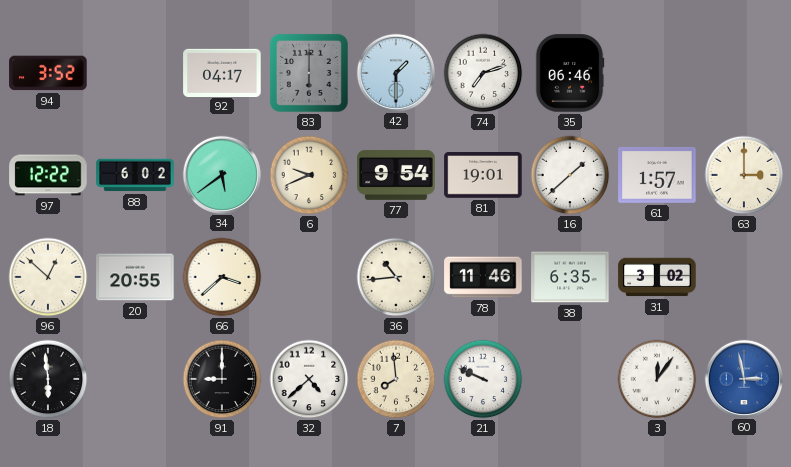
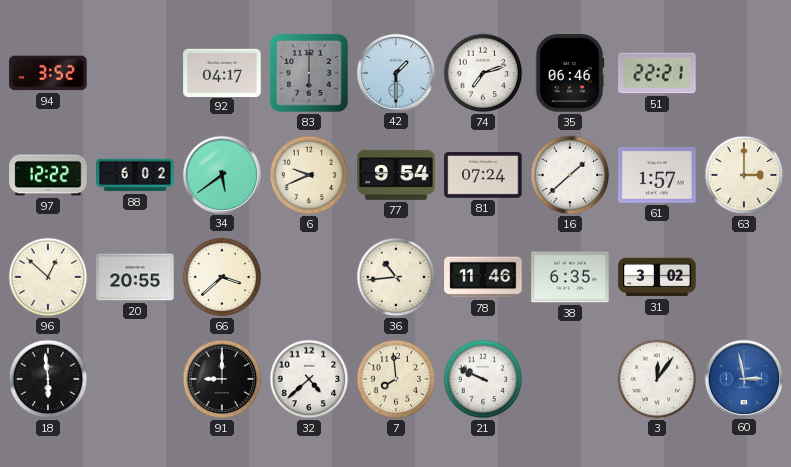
51: none -> 22:21
81: 19:01 -> 07:24
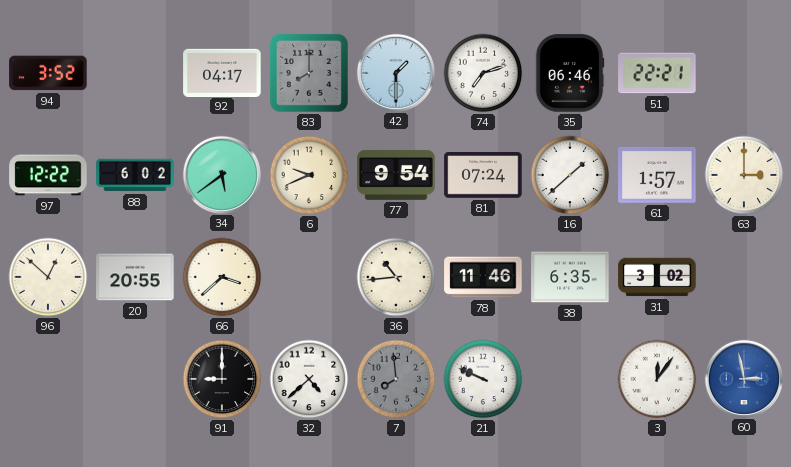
83: 6:00 -> 8:00
18: 5:59 -> none
7 dial: cream -> grey
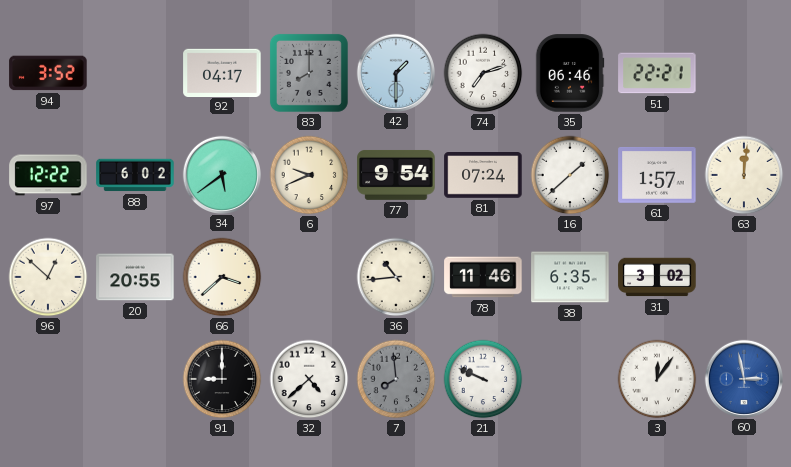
63: 3:00 -> 12:01
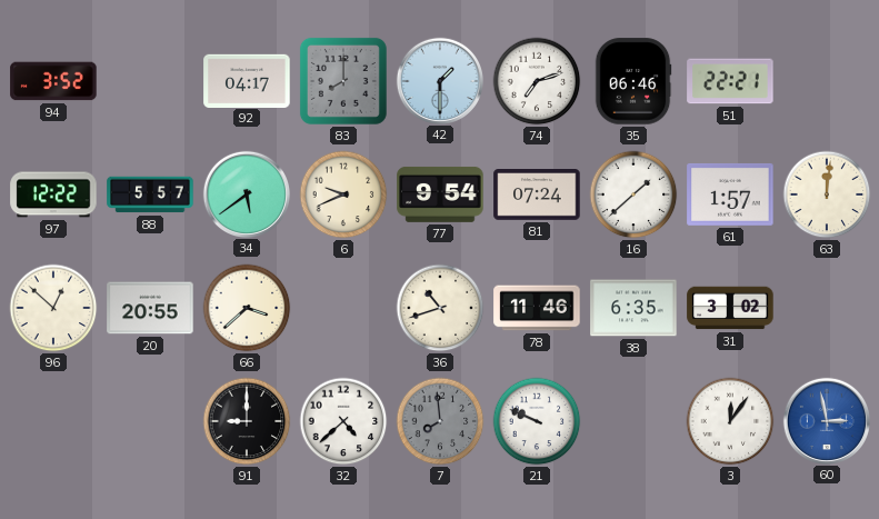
88: 6:02 -> 5:57
36: 10:44 -> 10:42
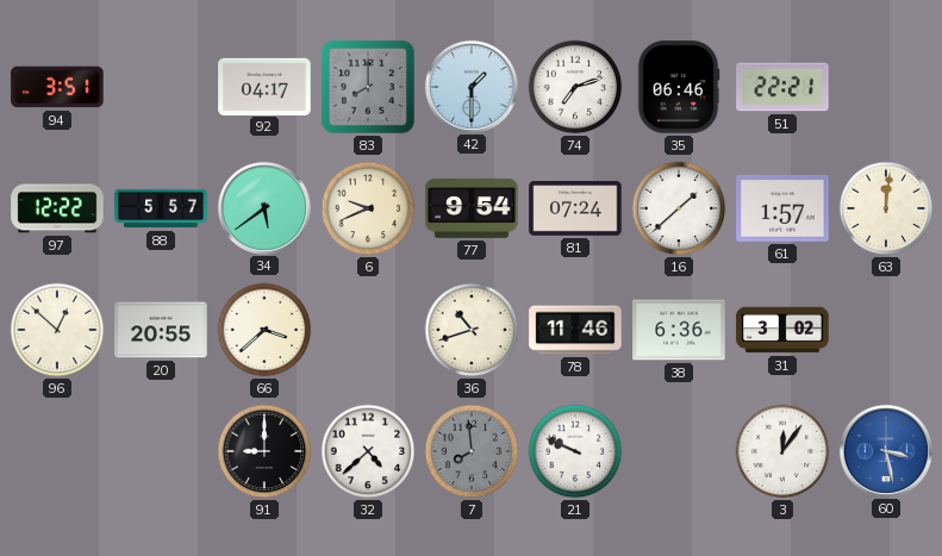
94: 3:52 -> 3:51
38: 6:35 -> 6:36
60: 2:58 -> 3:28
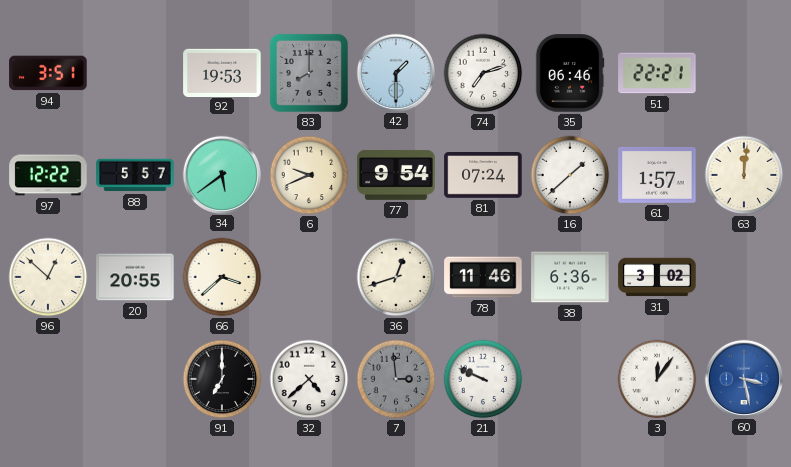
92: 04:17 -> 19:53
36: 10:42 -> 12:42
91: 9:00 -> 7:00
7: 7:59 -> 2:59
